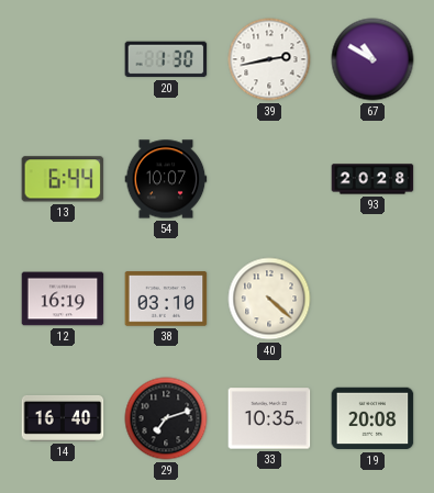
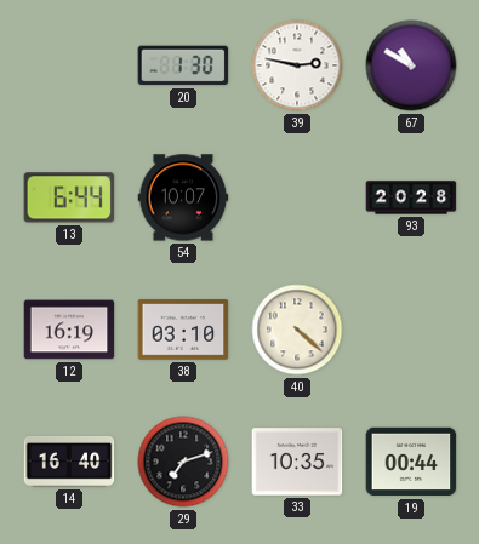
39: 2:43 -> 2:47
19: 20:08 -> 00:44
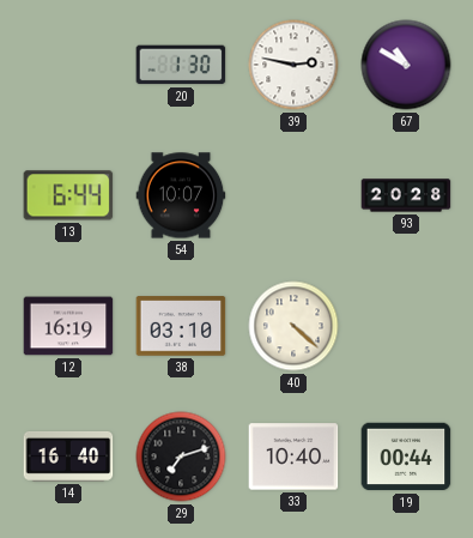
33: 10:35 -> 10:40
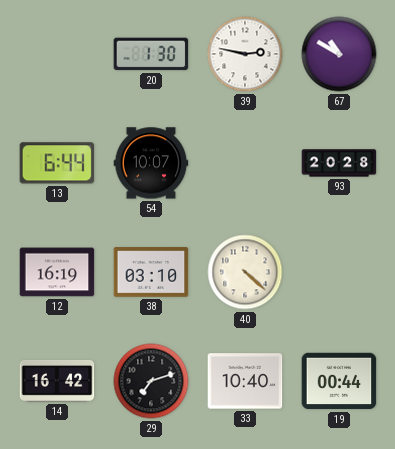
14: 16:40 -> 16:42
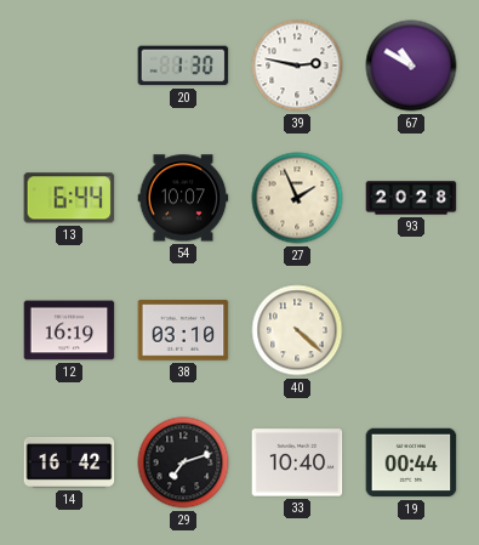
27: none -> 1:56
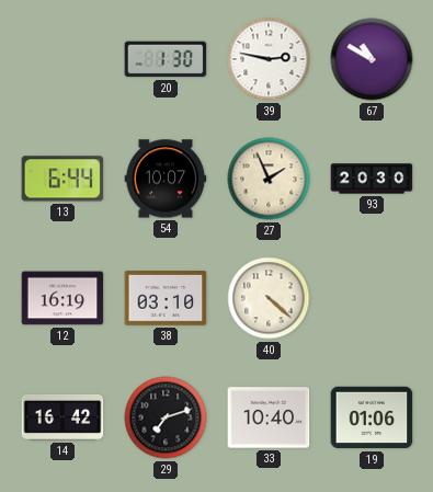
93: 20:28 -> 20:30
19: 00:44 -> 01:06
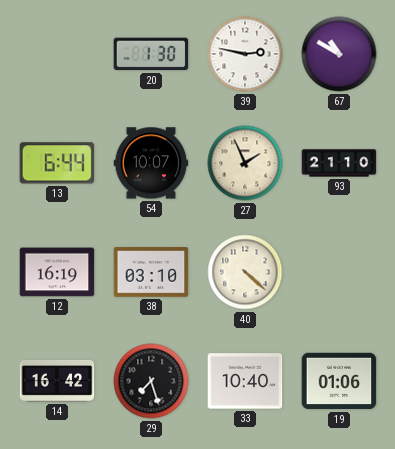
93: 20:30 -> 21:10
29: 7:12 -> 7:27
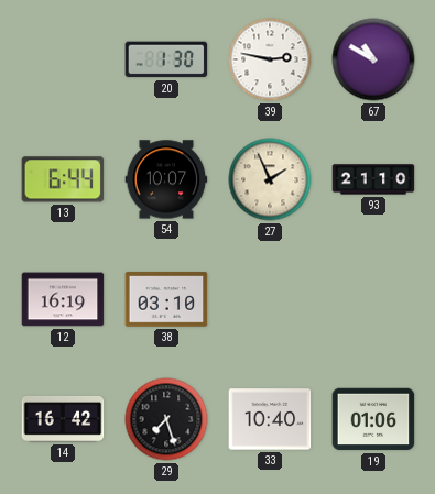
40: 4:22 -> none
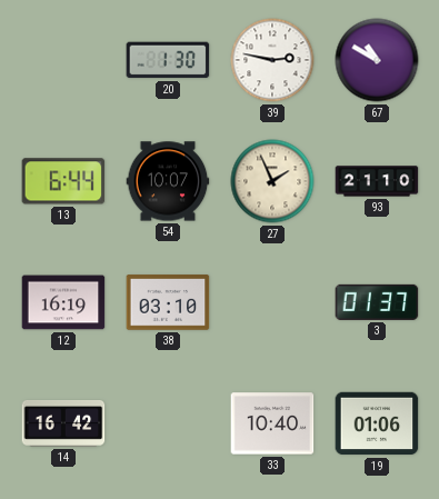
3: none -> 01:37
29: 7:27 -> none
